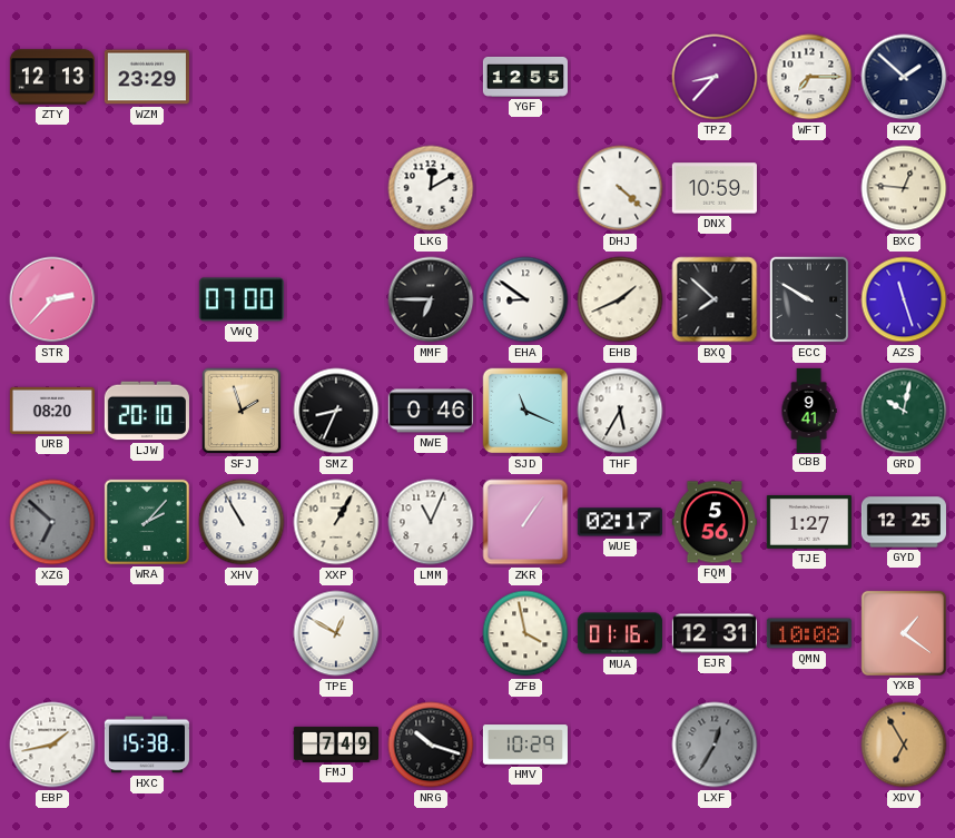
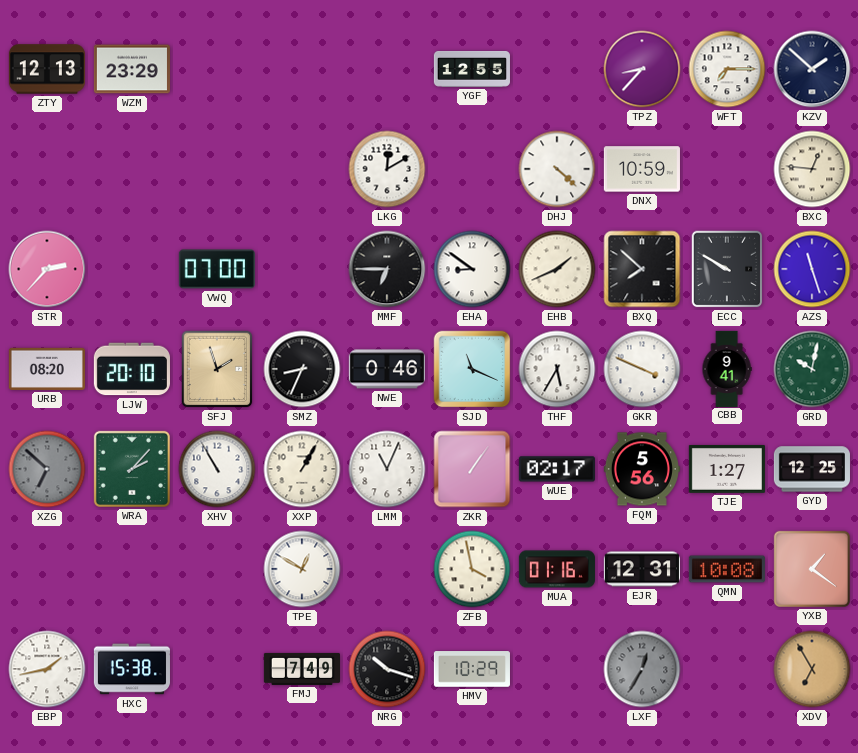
GKR: none -> 3:49
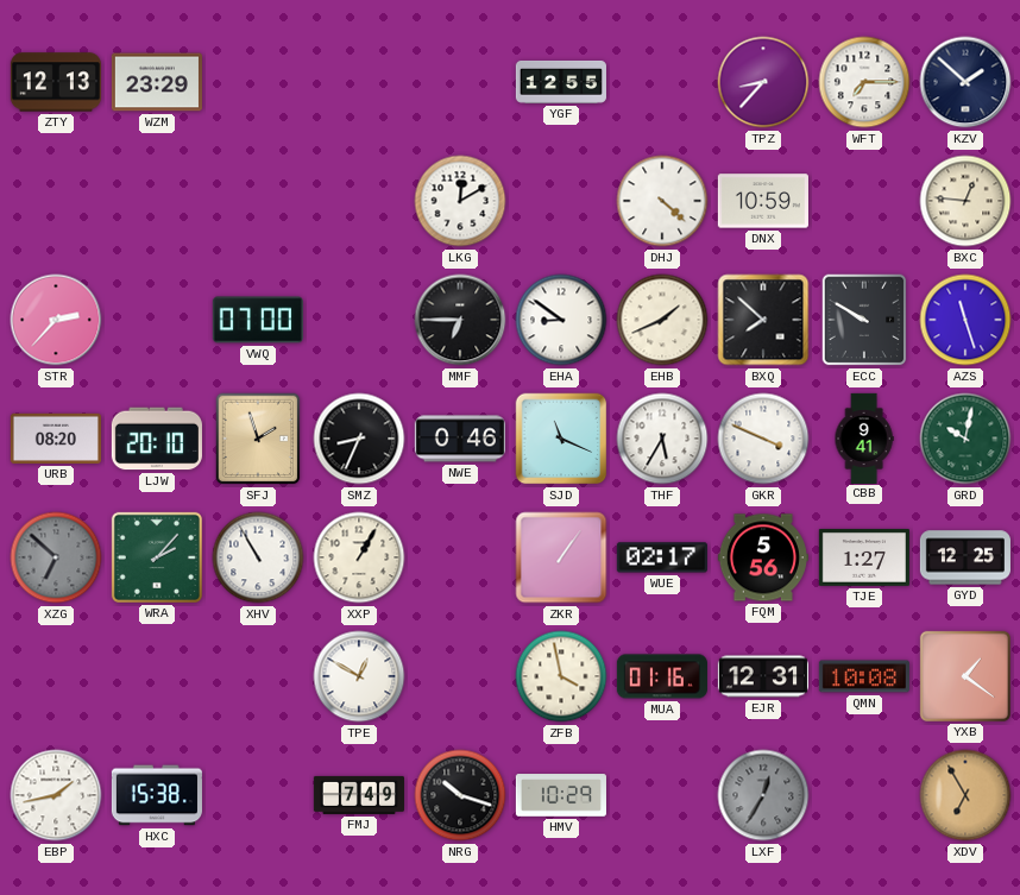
LMM: 11:04 -> none
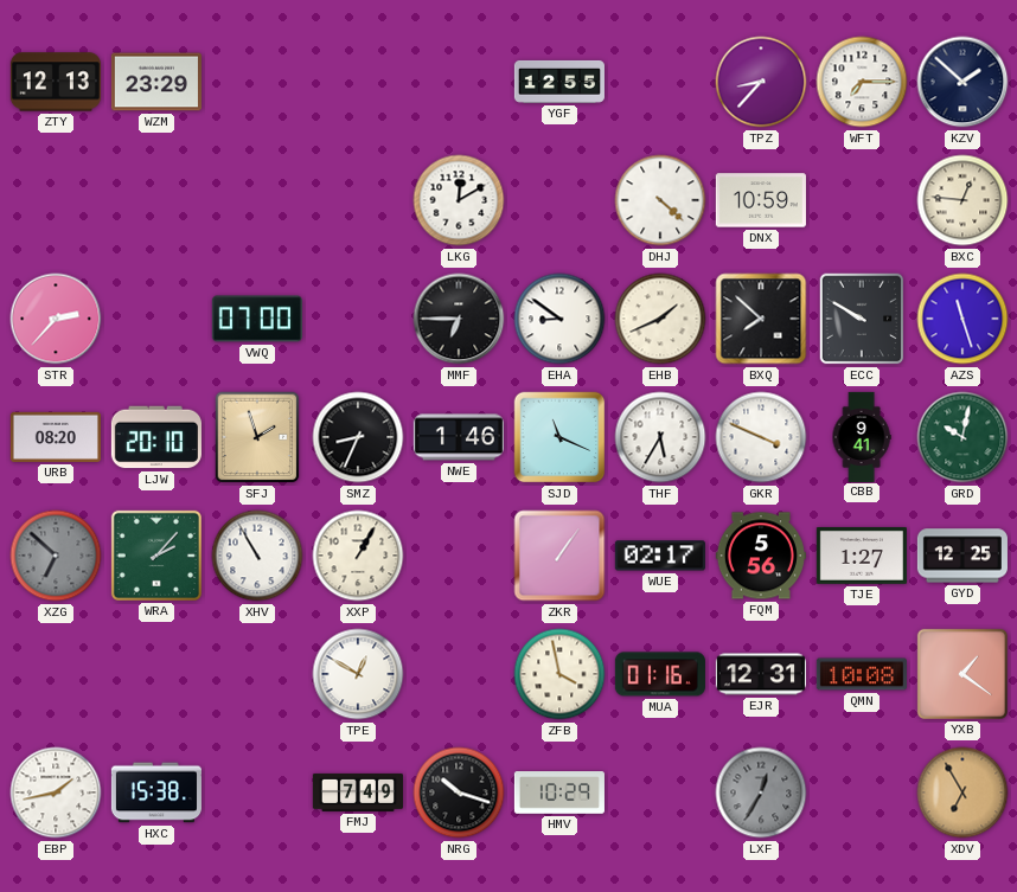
NWE: 0:46 -> 1:46
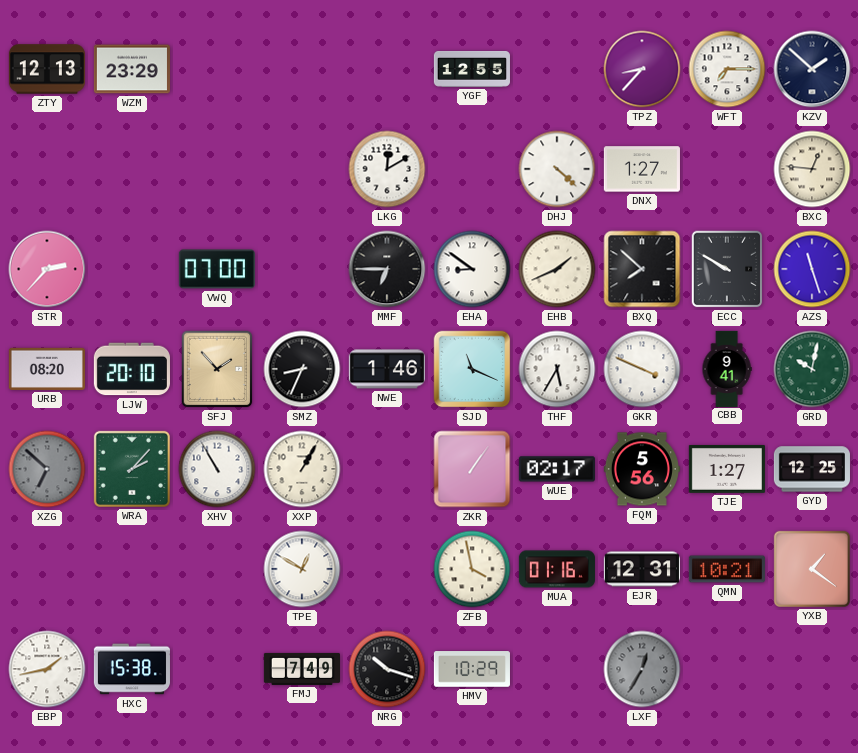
DNX: 10:59 -> 1:27
SFJ: 1:57 -> 1:53
QMN: 10:08 -> 10:21
XDV: 6:55 -> none
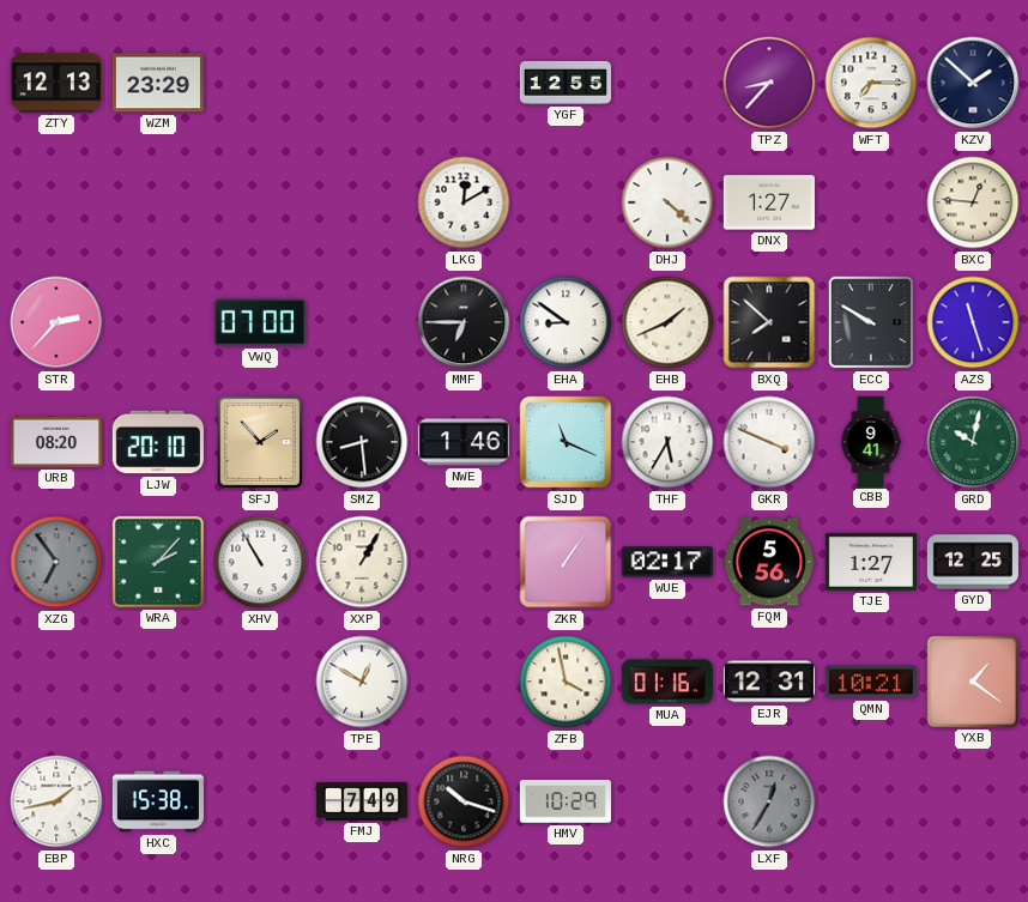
SMZ: 8:34 -> 8:29
XZG: 6:52 -> 6:54
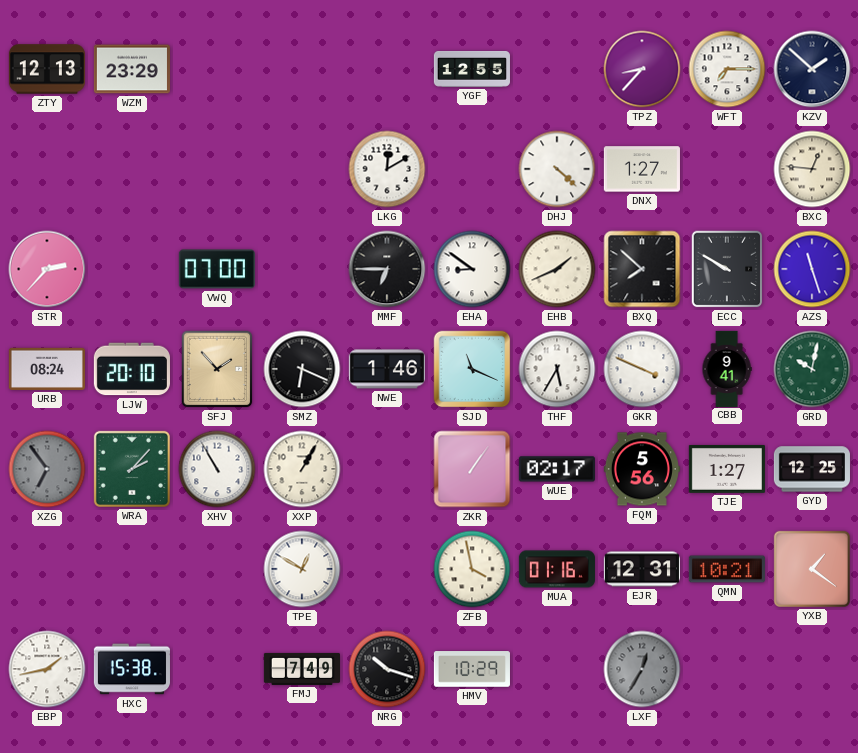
URB: 08:20 -> 08:24
SMZ: 8:29 -> 6:19
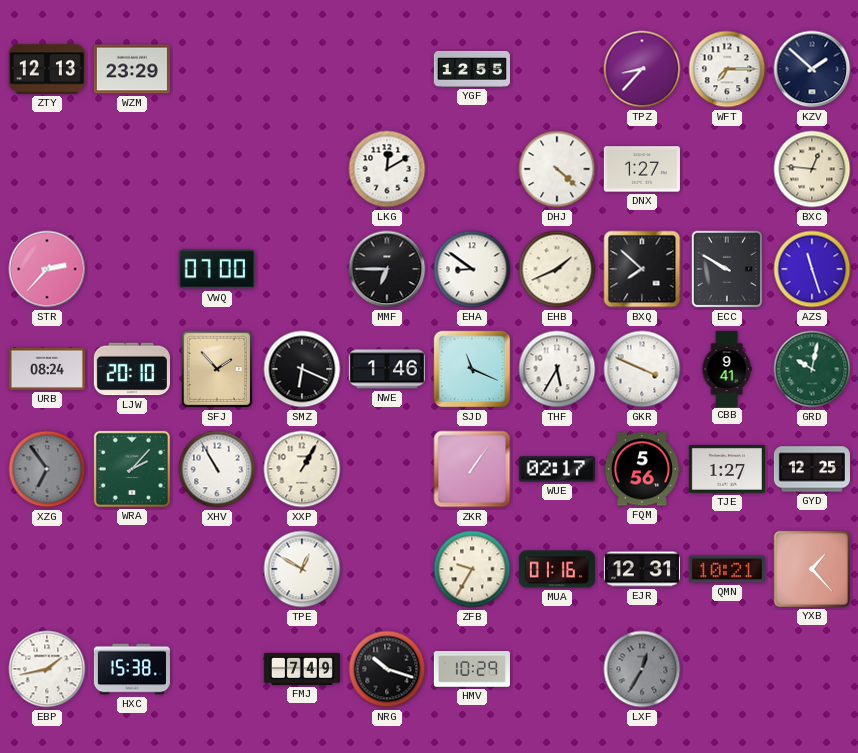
ZFB: 3:58 -> 9:35
YXB: 1:21 -> 1:23
